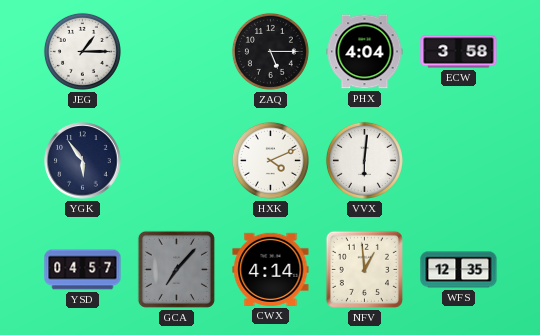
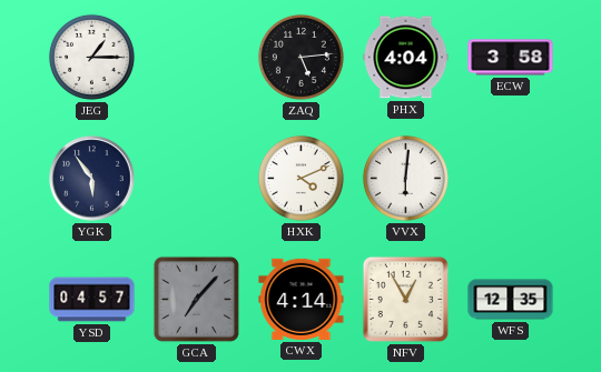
ZAQ: 5:15 -> 5:14
NFV: 12:59 -> 12:55
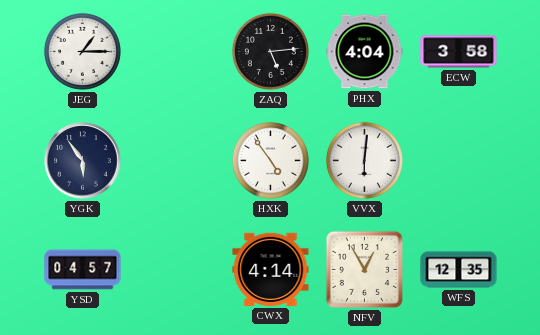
HXK: 4:11 -> 4:54
GCA: 7:07 -> none
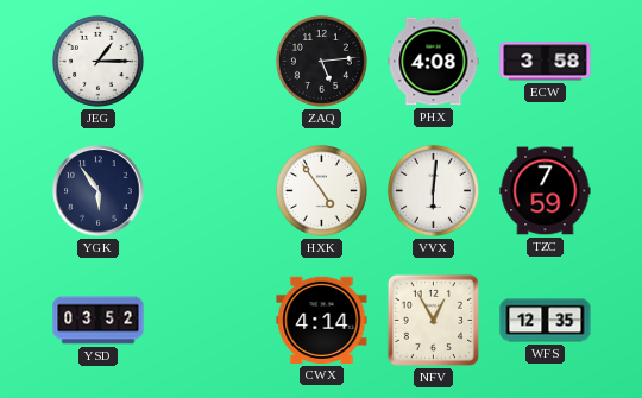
PHX: 4:04 -> 4:08
TZC: none -> 7:59
YSD: 04:57 -> 03:52
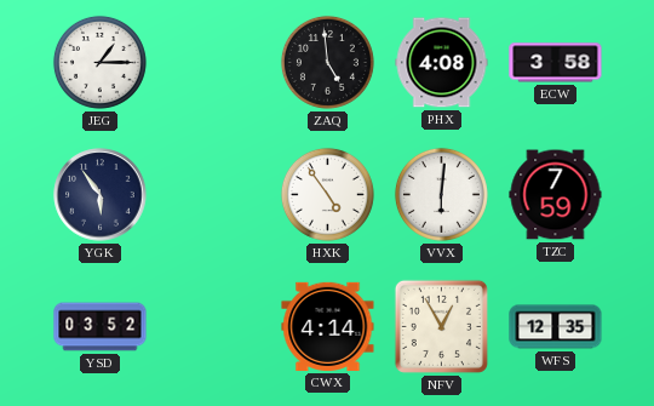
ZAQ: 5:14 -> 4:59
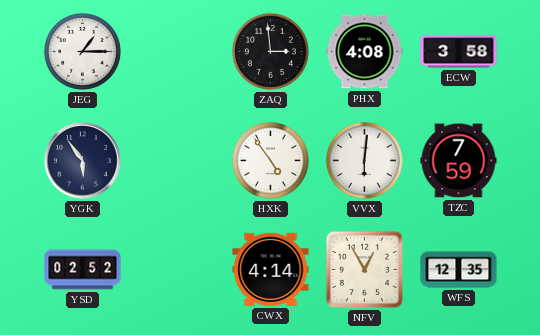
ZAQ: 4:59 -> 2:59
YSD: 03:52 -> 02:52
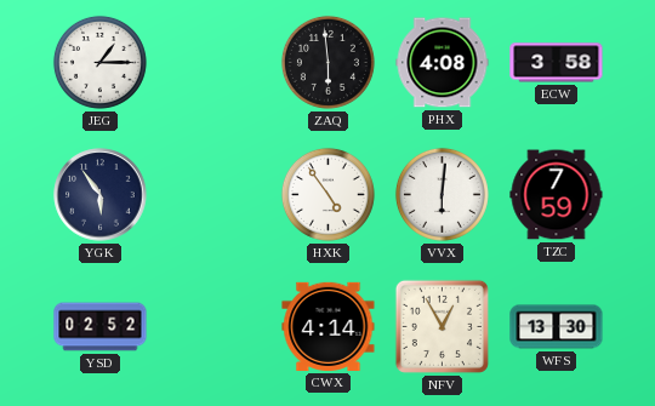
ZAQ: 2:59 -> 5:59
WFS: 12:35 -> 13:30
